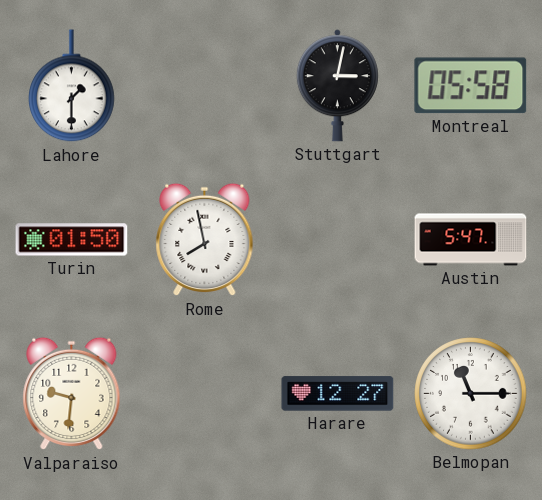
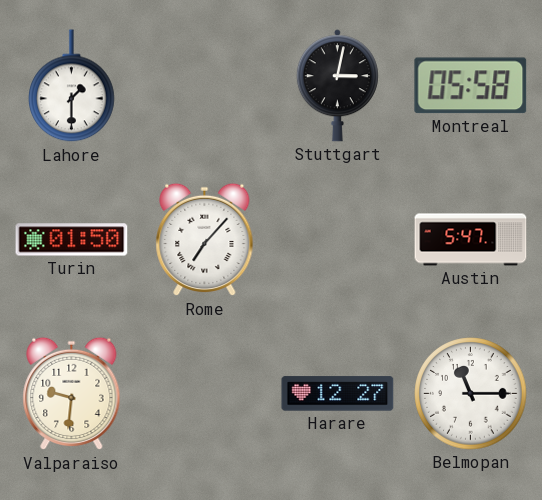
Rome: 7:58 -> 7:07
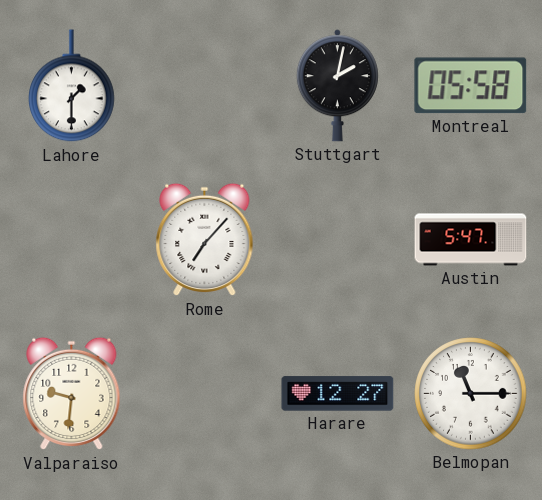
Stuttgart: 3:02 -> 2:02
Turin: 01:50 -> none
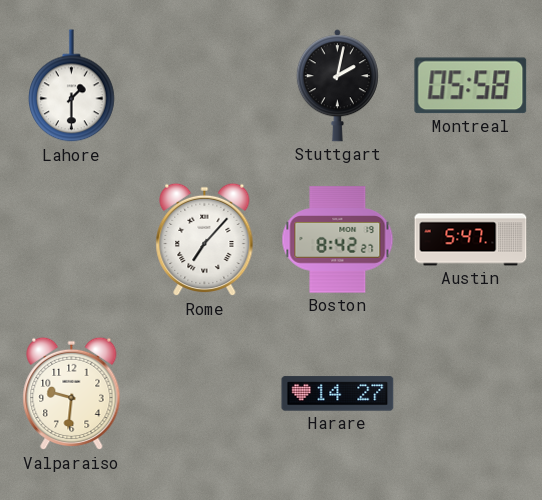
Boston: none -> 8:42
Harare: 12:27 -> 14:27
Belmopan: 11:15 -> none
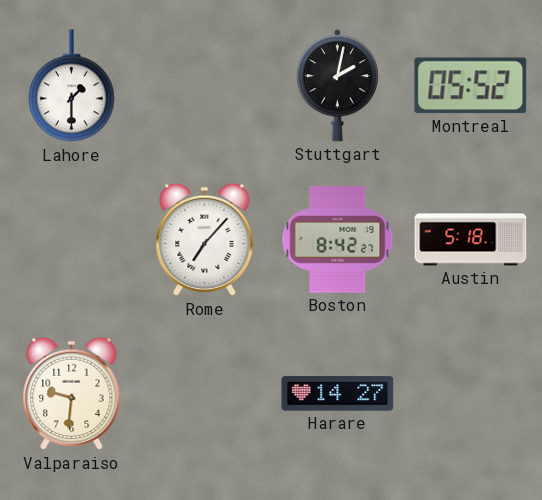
Montreal: 05:58 -> 05:52
Austin: 5:47 -> 5:18
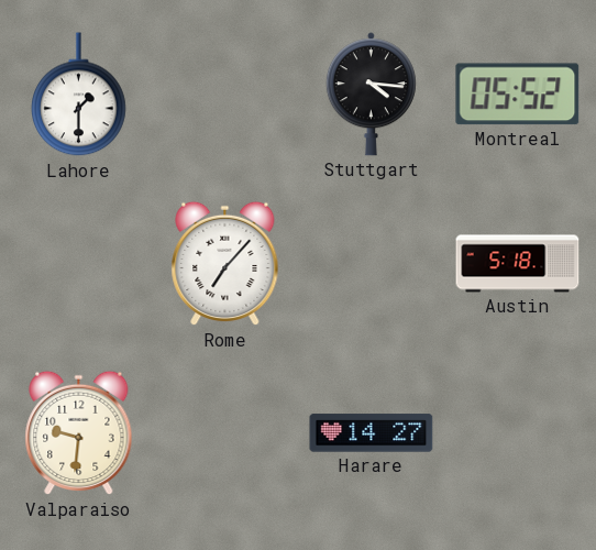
Stuttgart: 2:02 -> 4:16
Boston: 8:42 -> none
